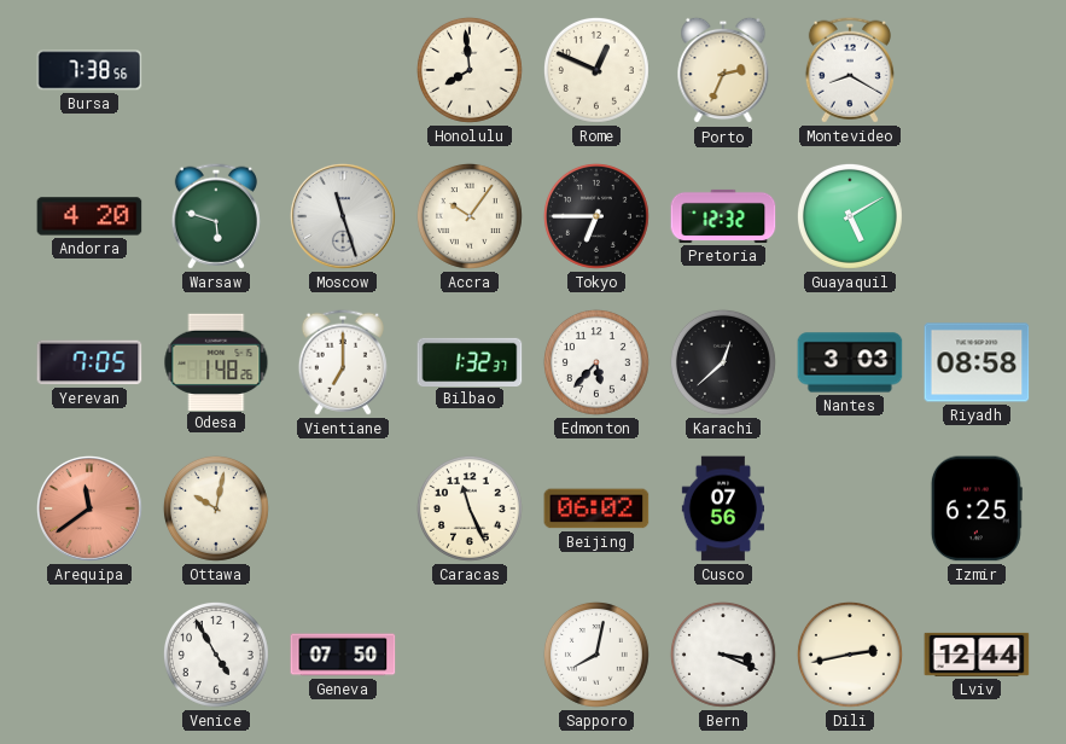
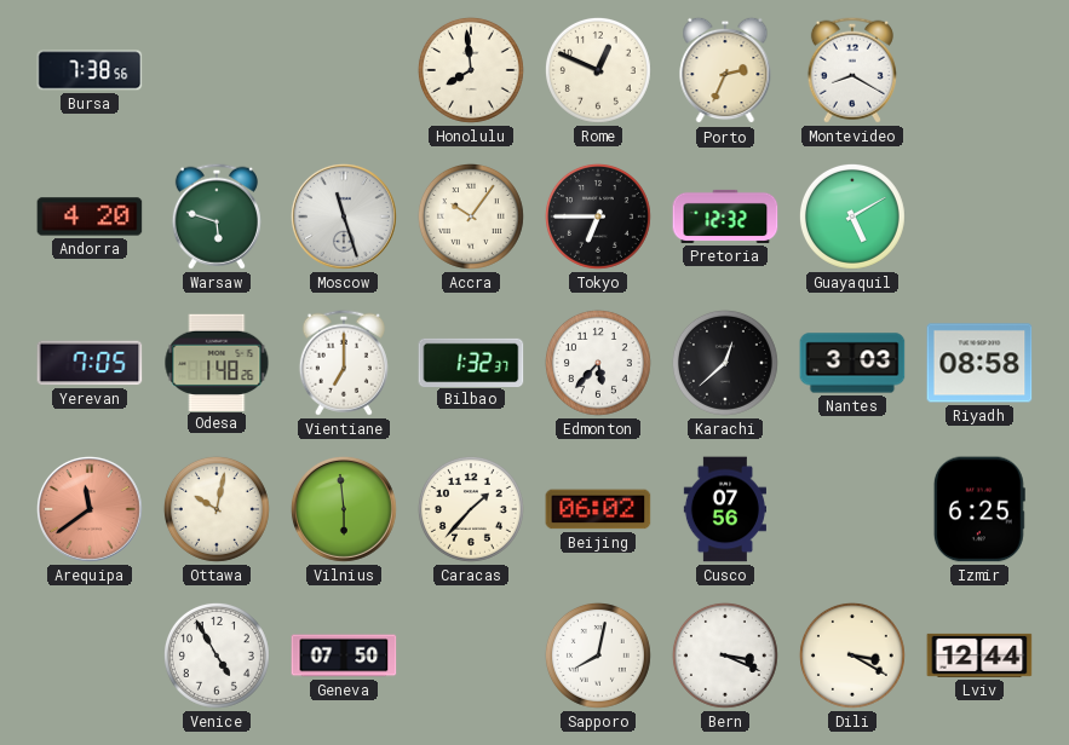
Vilnius: none -> 5:59
Caracas: 11:26 -> 1:37
Dili: 2:43 -> 3:20
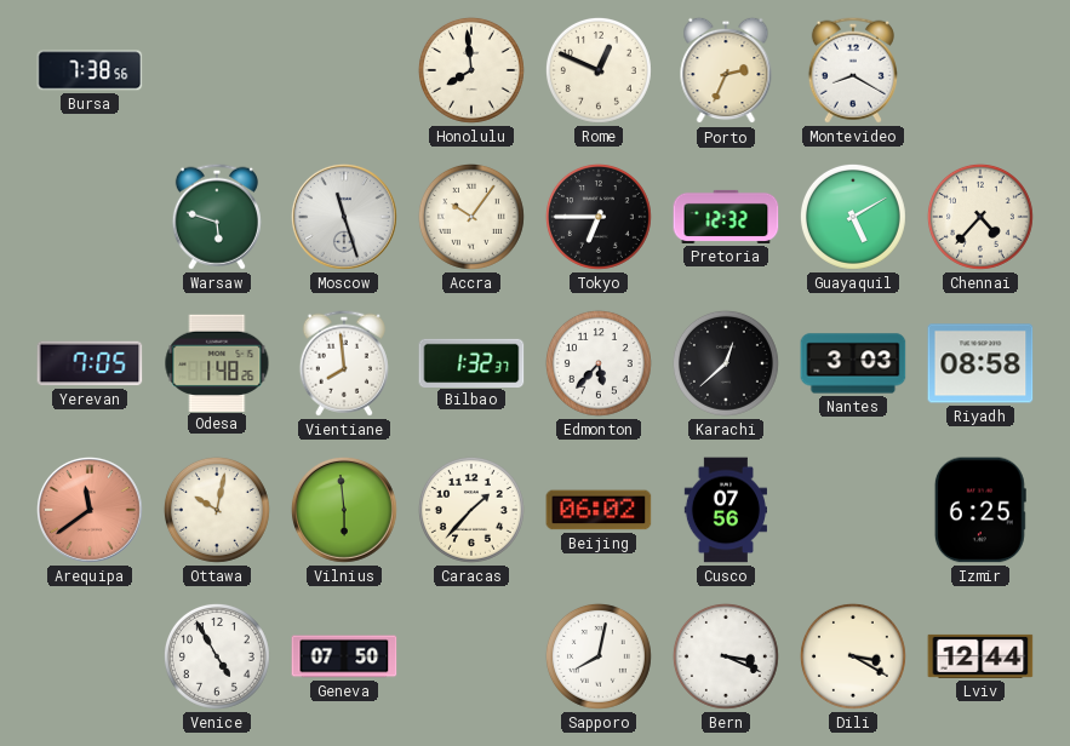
Andorra: 4:20 -> none
Chennai: none -> 4:37
Vientiane: 7:00 -> 7:59
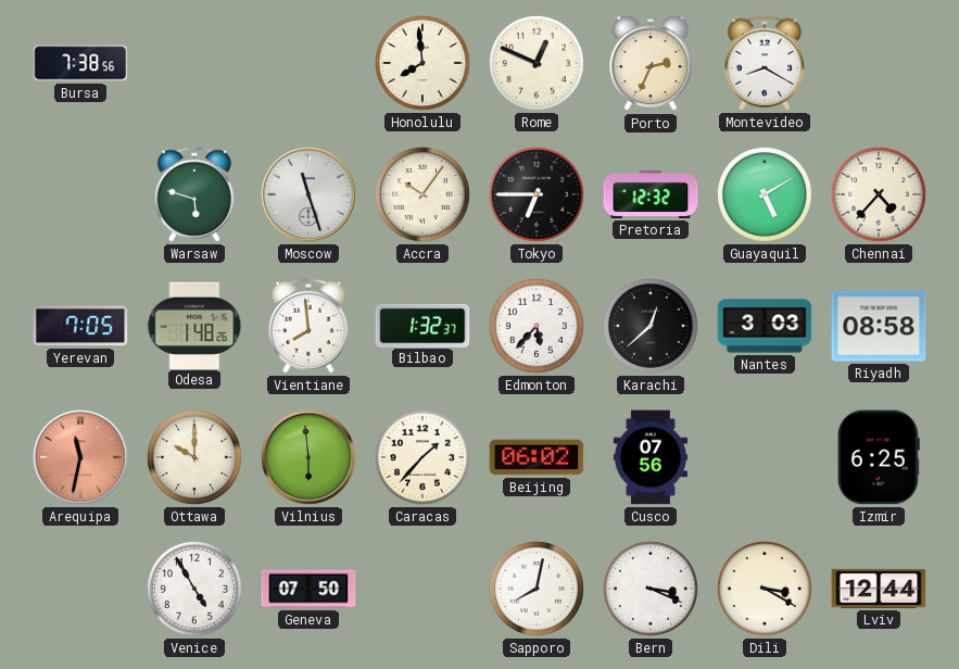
Arequipa: 11:39 -> 11:32
Ottawa: 10:02 -> 10:00
